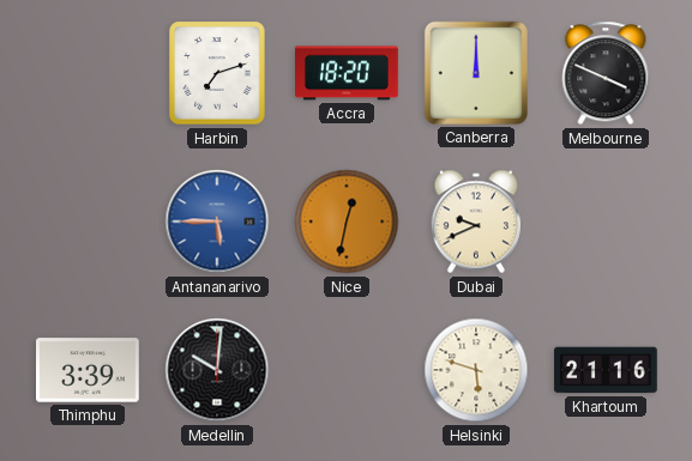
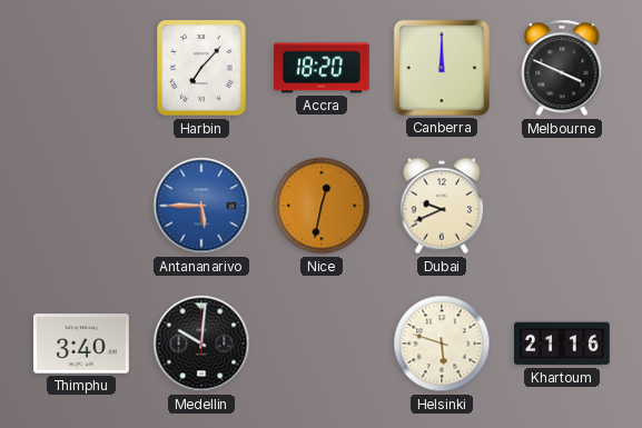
Harbin: 7:12 -> 7:07
Thimphu: 3:39 -> 3:40
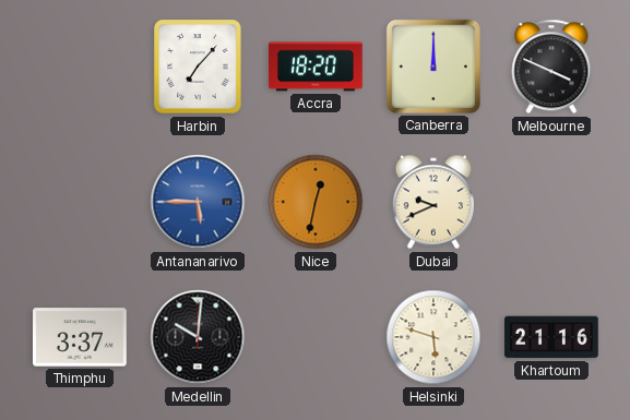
Thimphu: 3:40 -> 3:37
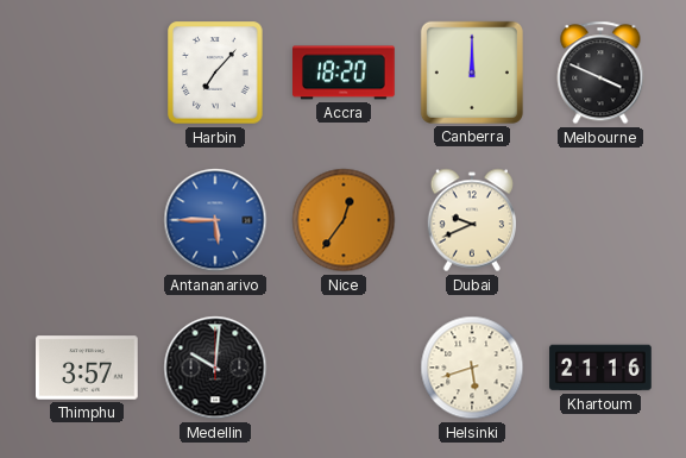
Nice: 12:32 -> 12:36
Thimphu: 3:37 -> 3:57
Helsinki: 5:48 -> 5:42
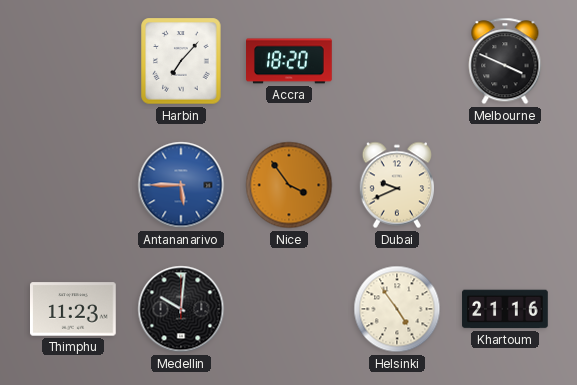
Canberra: 12:00 -> none
Nice: 12:36 -> 3:54
Thimphu: 3:57 -> 11:23
Helsinki: 5:42 -> 4:54
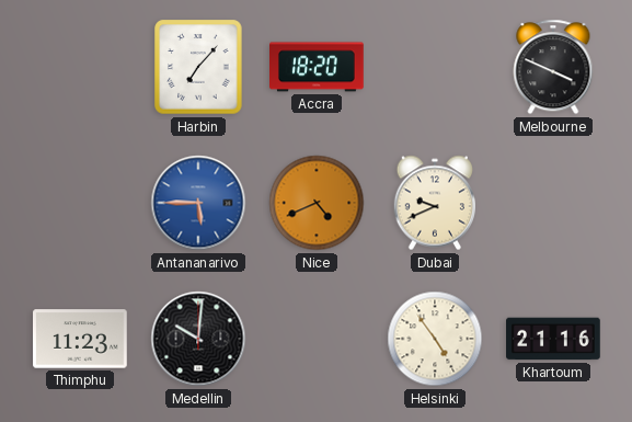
Nice: 3:54 -> 4:41
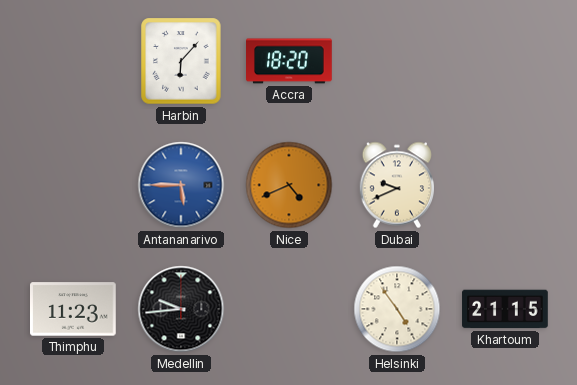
Harbin: 7:07 -> 6:07
Melbourne: 3:49 -> none
Medellin: 10:01 -> 9:44
Khartoum: 21:16 -> 21:15
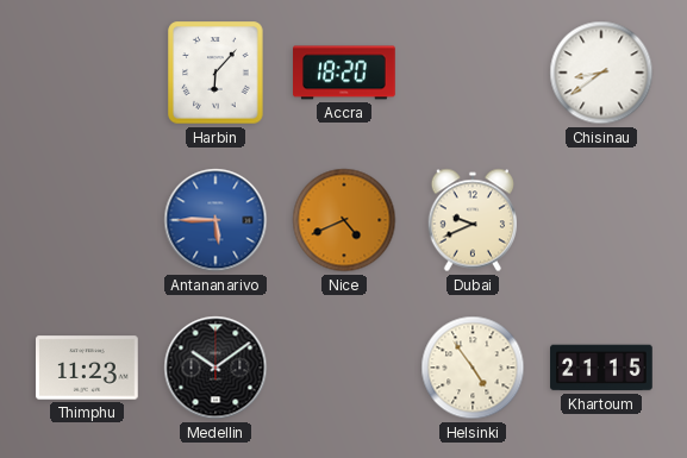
Chisinau: none -> 8:39
Medellin: 9:44 -> 10:09
